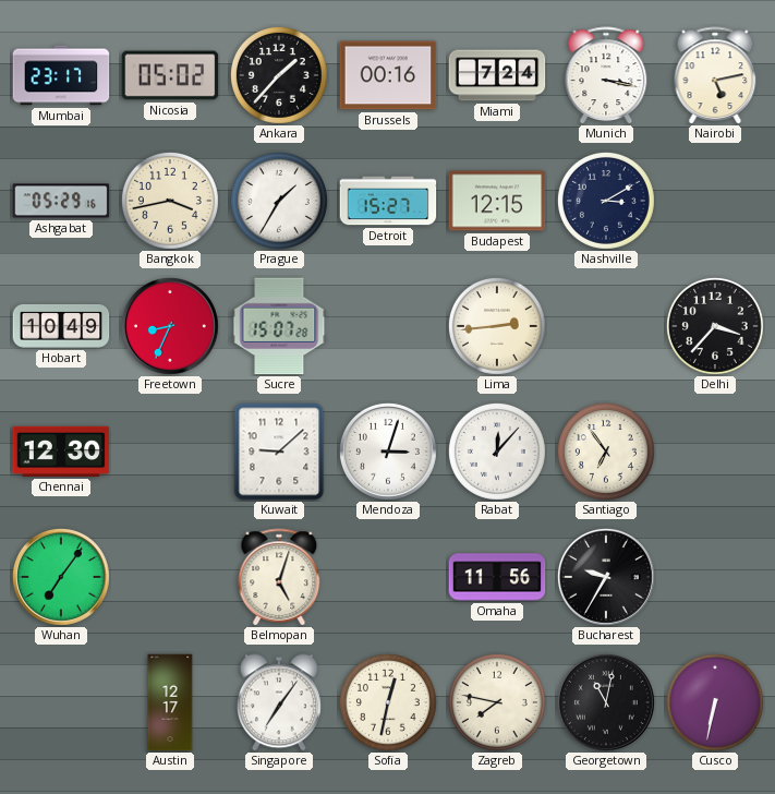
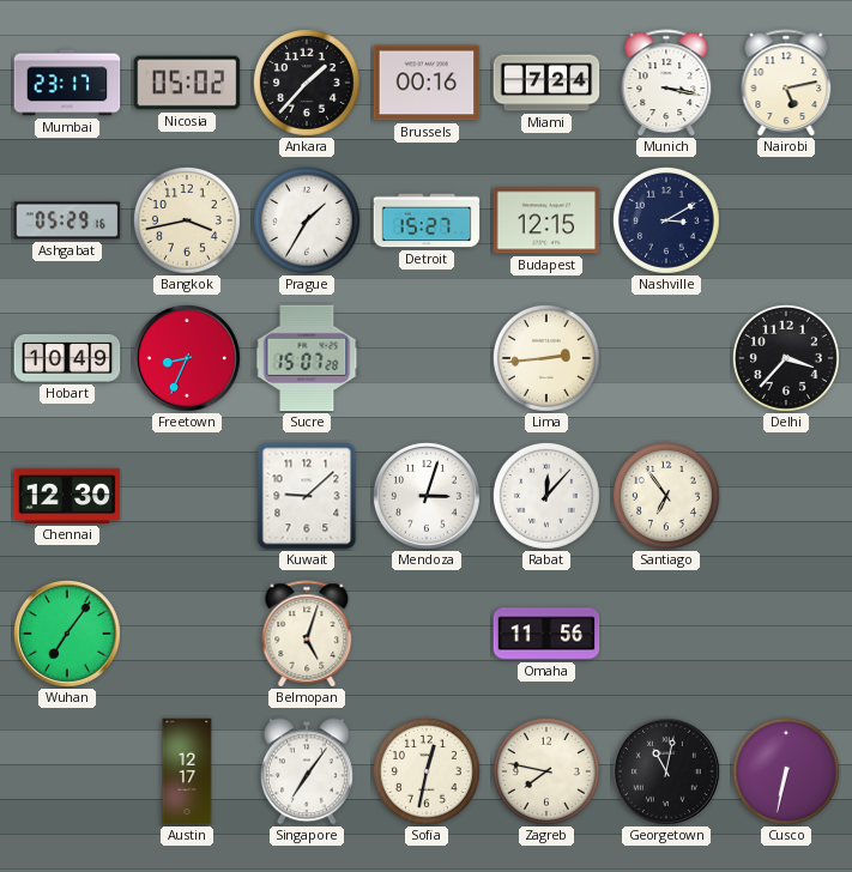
Bucharest: 9:35 -> none
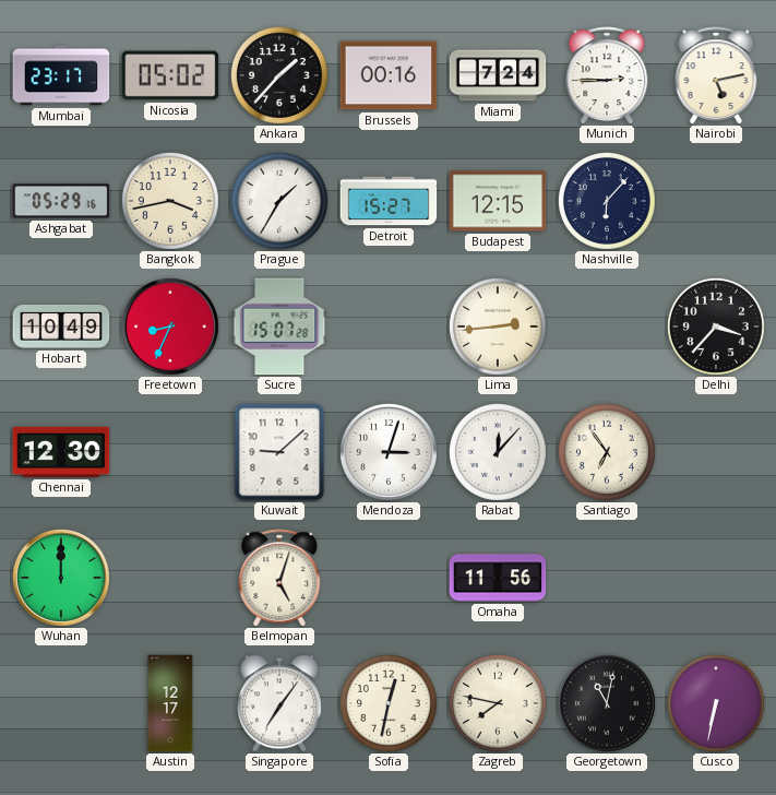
Munich: 3:17 -> 2:45
Nashville: 3:10 -> 6:07
Wuhan: 7:06 -> 12:00
